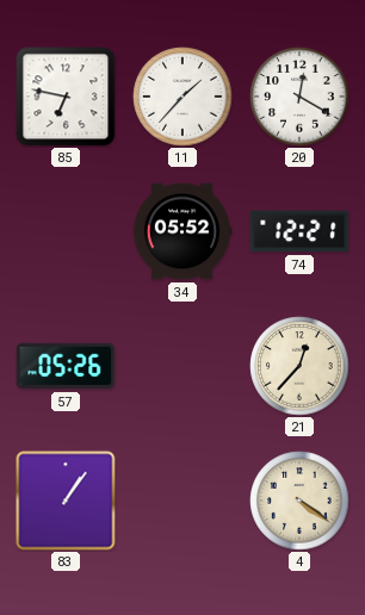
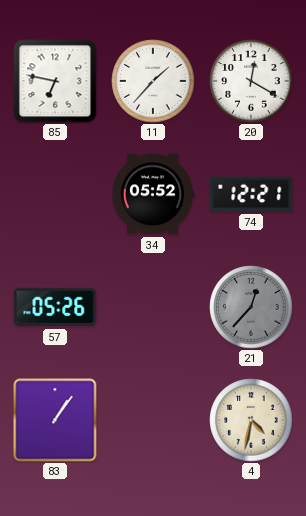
21 dial: cream -> grey
4: 4:21 -> 4:32
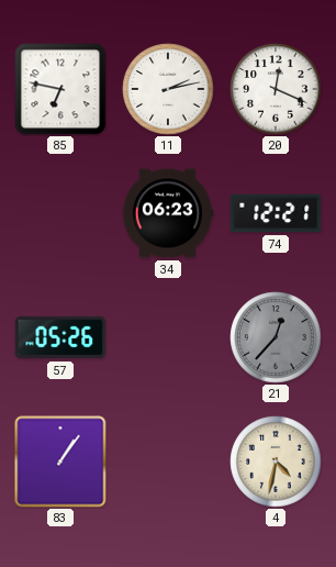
11: 1:37 -> 2:13
20: 12:20 -> 12:19
34: 05:52 -> 06:23
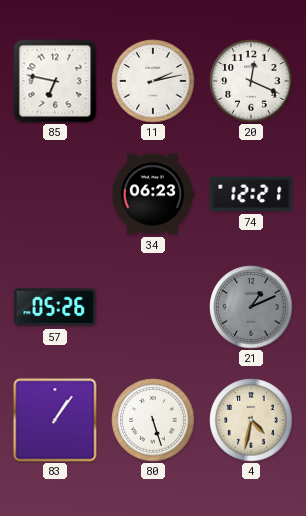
21: 12:37 -> 1:11
80: none -> 5:27
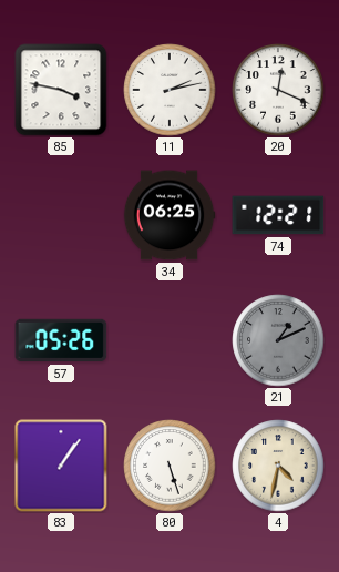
85: 6:47 -> 3:47
34: 06:23 -> 06:25
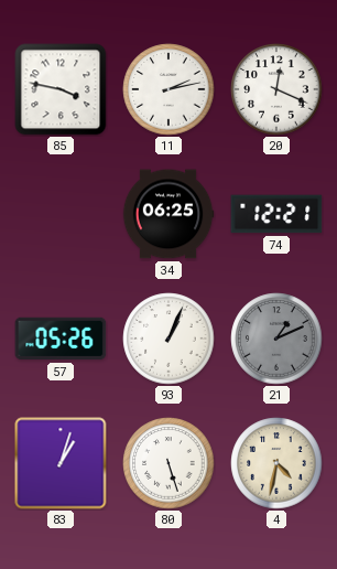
93: none -> 1:04
83: 1:06 -> 1:03
